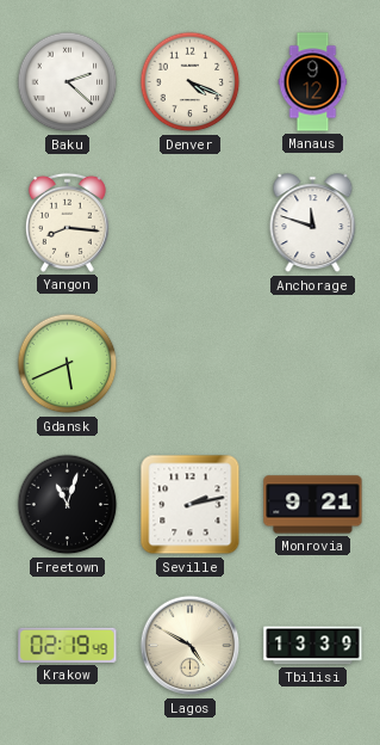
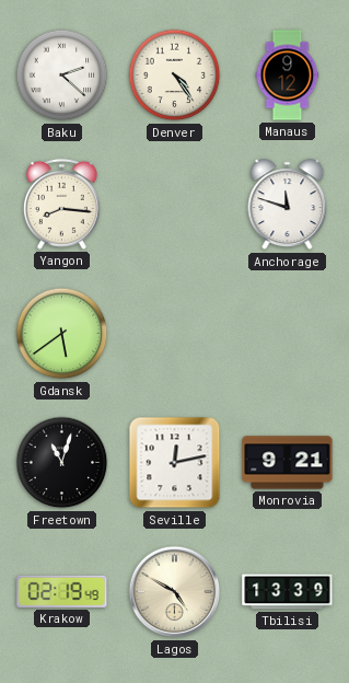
Denver: 4:19 -> 4:24
Gdansk: 5:41 -> 5:39
Seville: 2:13 -> 12:13
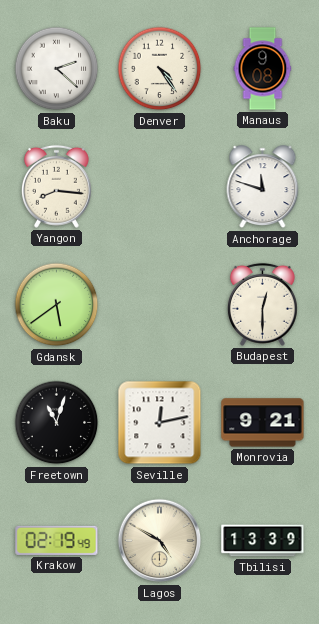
Manaus: 9:12 -> 9:08
Budapest: none -> 12:30
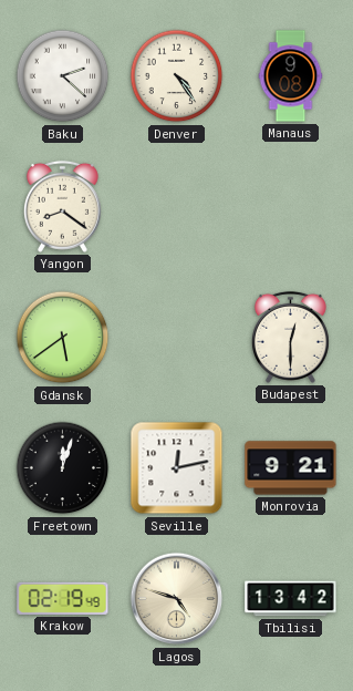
Yangon: 8:16 -> 8:21
Anchorage: 11:48 -> none
Freetown: 11:03 -> 12:03
Lagos: 4:50 -> 4:48
Tbilisi: 13:39 -> 13:42
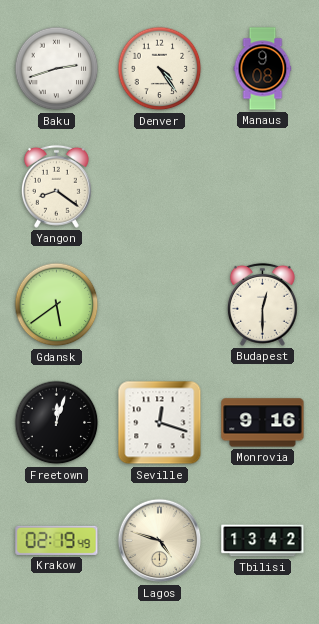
Baku: 2:22 -> 2:42
Seville: 12:13 -> 12:18
Monrovia: 9:21 -> 9:16
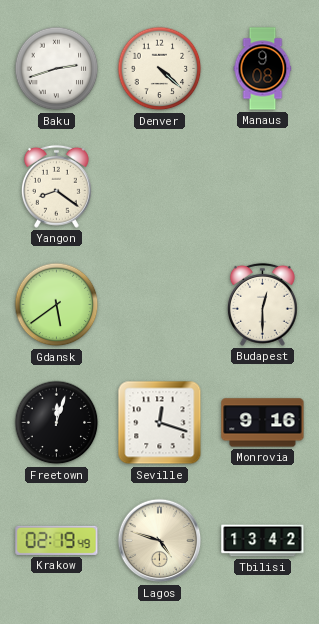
Denver: 4:24 -> 4:22
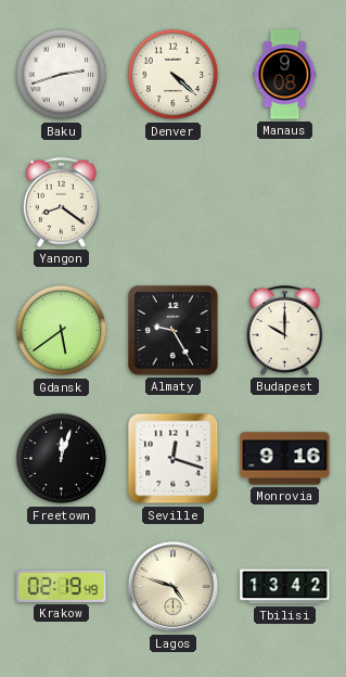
Almaty: none -> 9:25
Budapest: 12:30 -> 10:00
